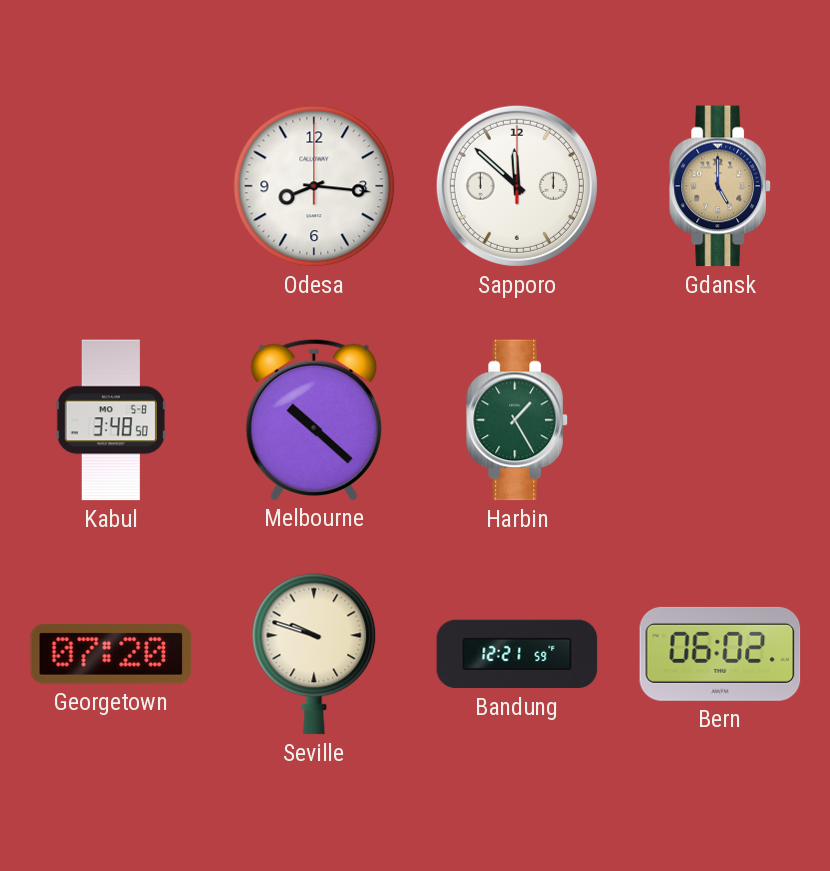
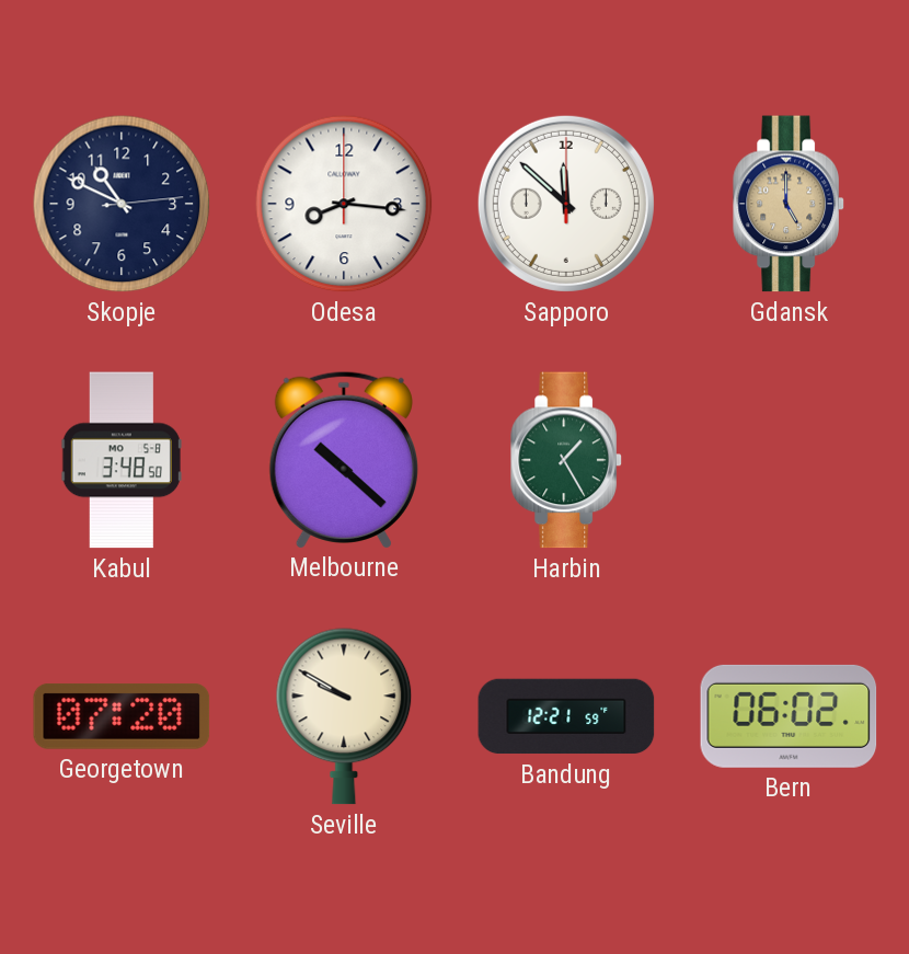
Skopje: none -> 10:49
Seville: 9:48 -> 9:50
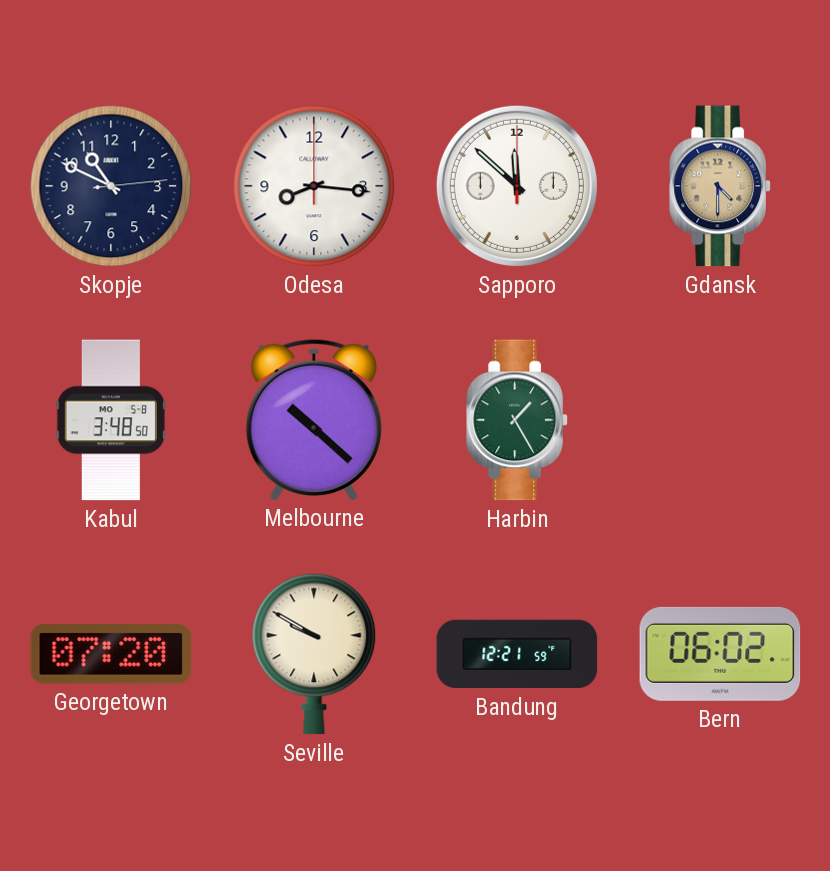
Gdansk: 5:00 -> 4:30
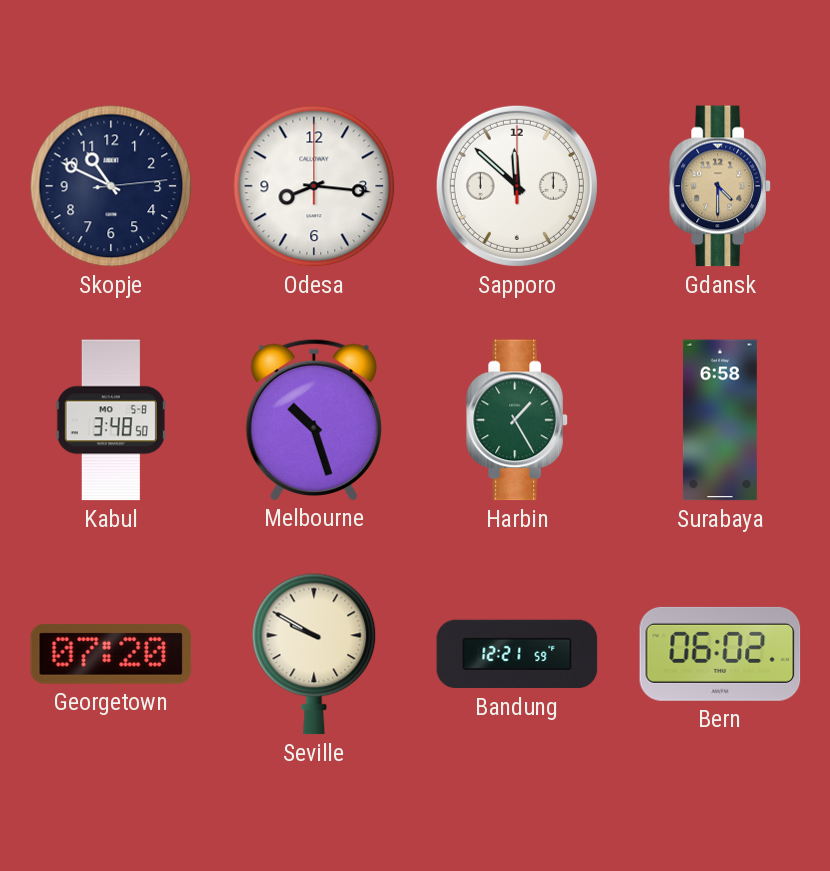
Melbourne: 10:22 -> 10:27
Surabaya: none -> 6:58
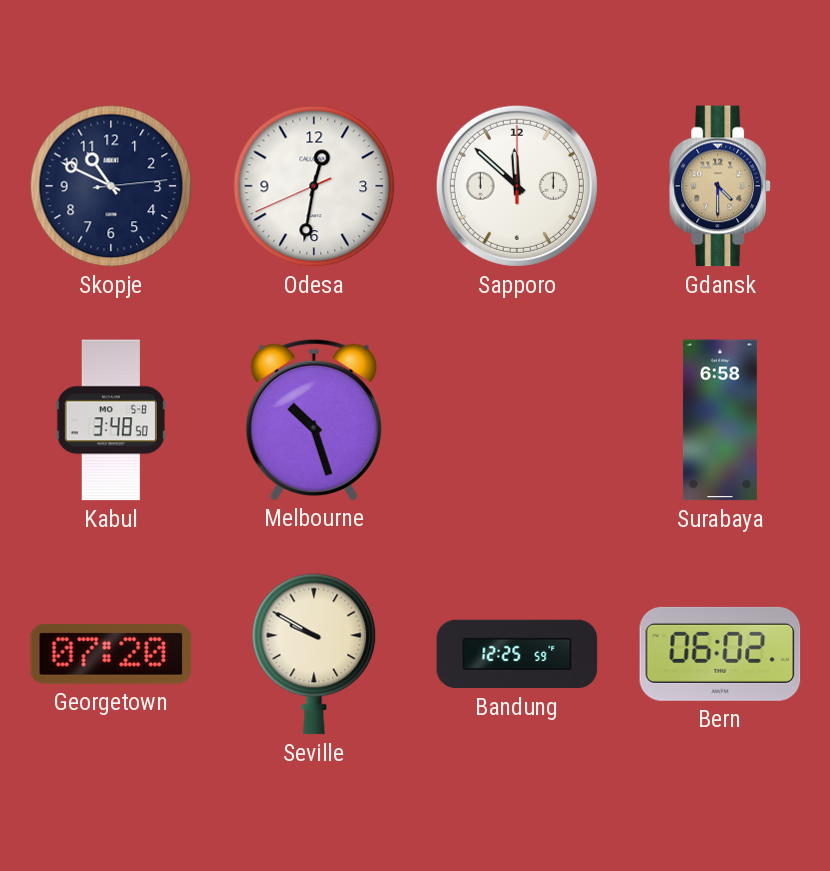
Odesa: 8:16 -> 12:31
Harbin: 1:25 -> none
Bandung: 12:21 -> 12:25
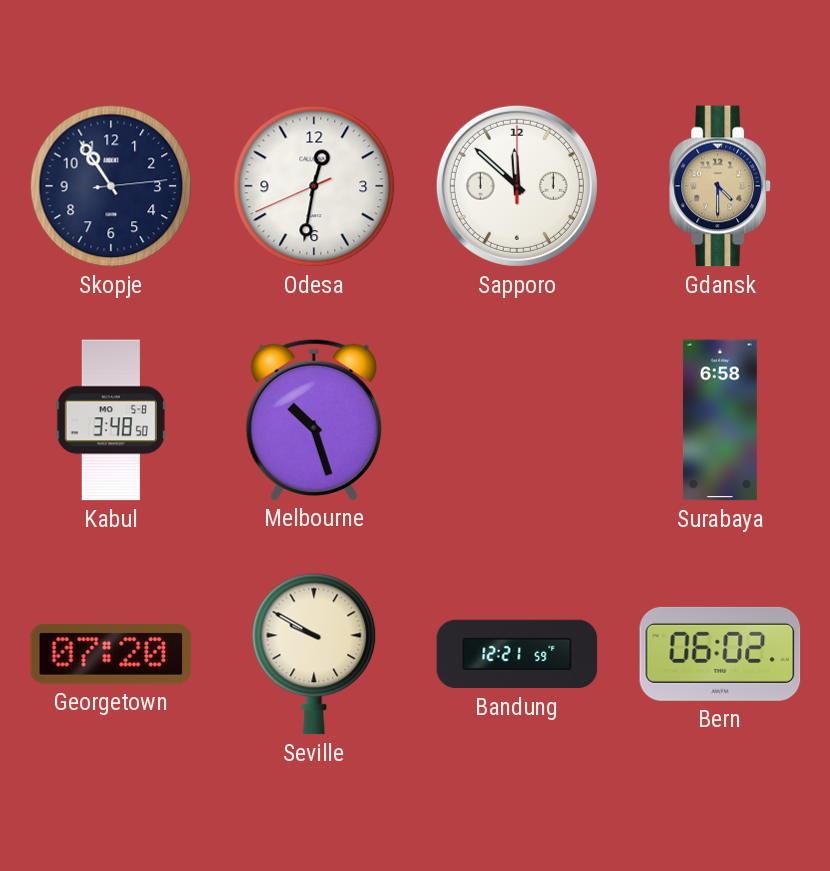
Skopje: 10:49 -> 10:54
Bandung: 12:25 -> 12:21
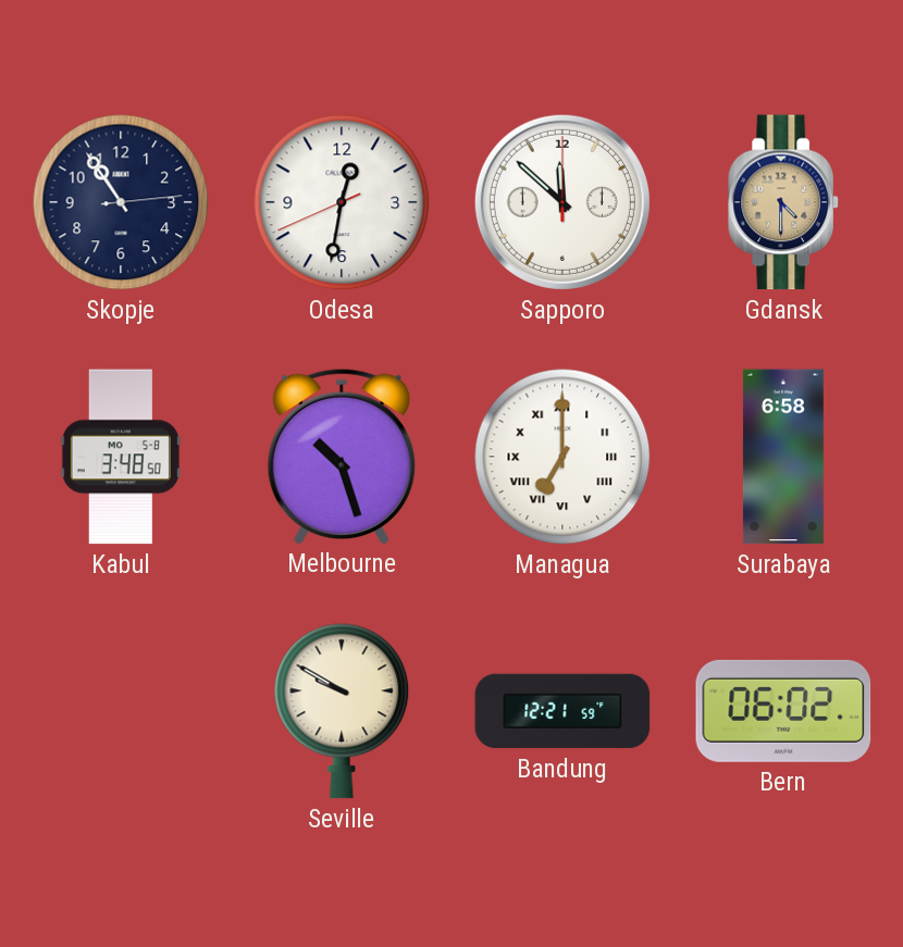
Managua: none -> 7:00
Georgetown: 07:20 -> none
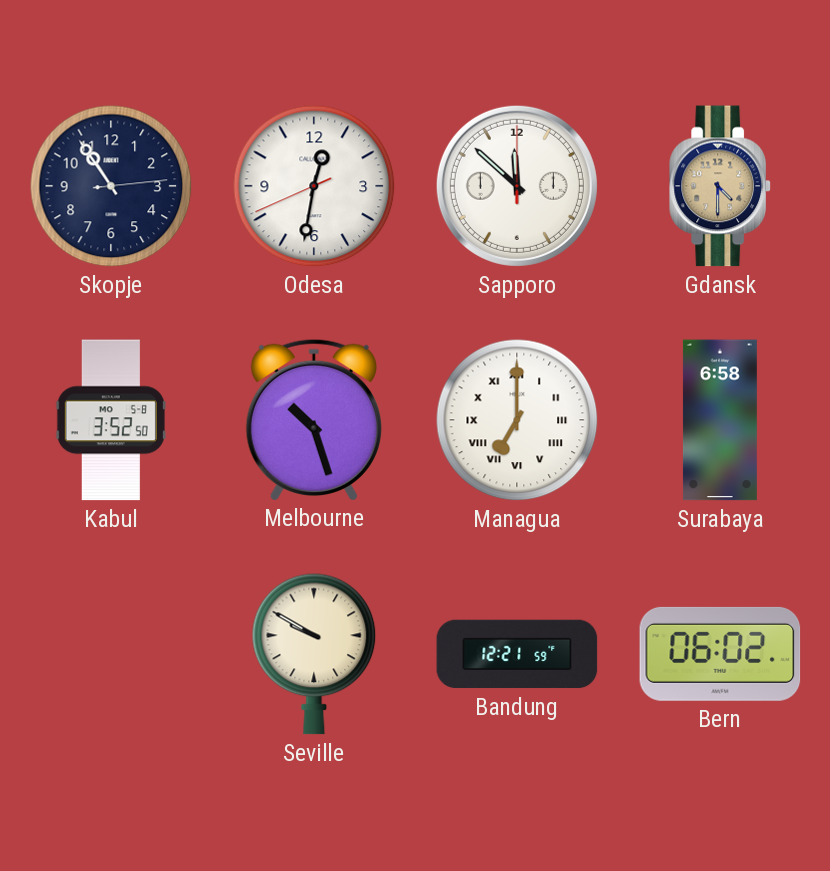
Kabul: 3:48 -> 3:52
